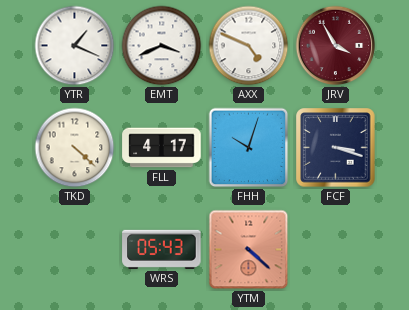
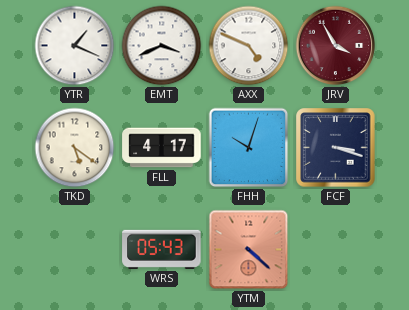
TKD: 4:22 -> 5:21
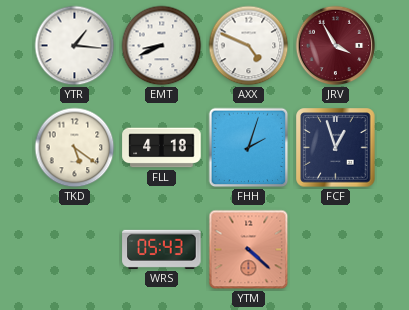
YTR: 1:19 -> 1:16
EMT: 3:41 -> 8:41
FLL: 4:17 -> 4:18
FHH: 10:03 -> 2:03
FCF: 3:18 -> 12:57
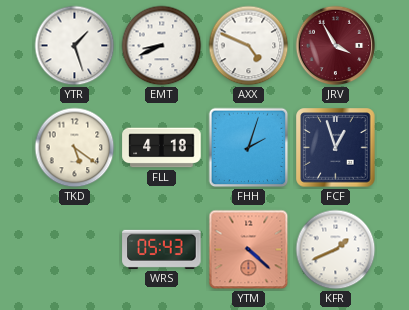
YTR: 1:16 -> 1:27
KFR: none -> 1:41
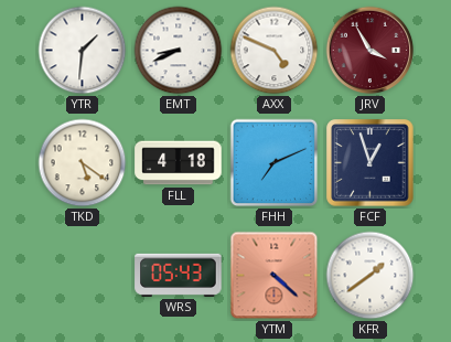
YTR: 1:27 -> 1:31
FHH: 2:03 -> 7:11
KFR: 1:41 -> 1:39
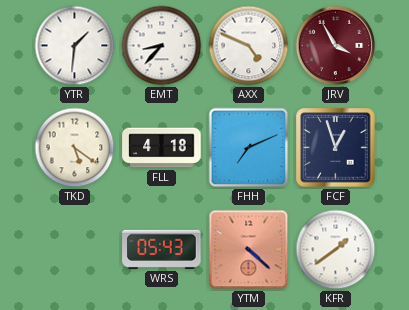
EMT: 8:41 -> 8:37
